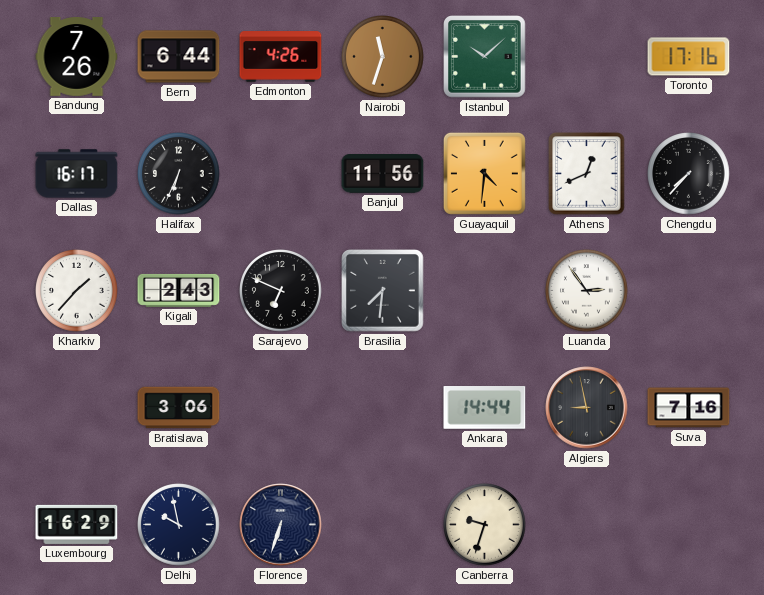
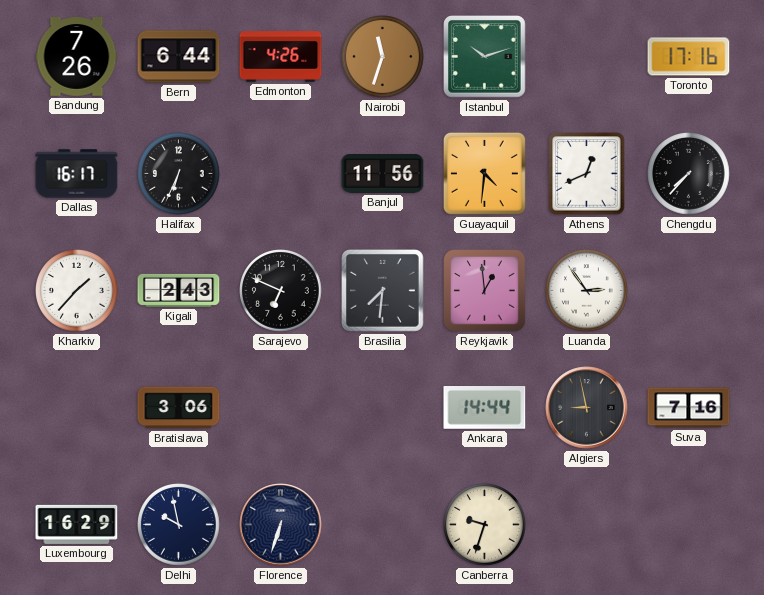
Istanbul: 10:08 -> 10:12
Reykjavik: none -> 12:59
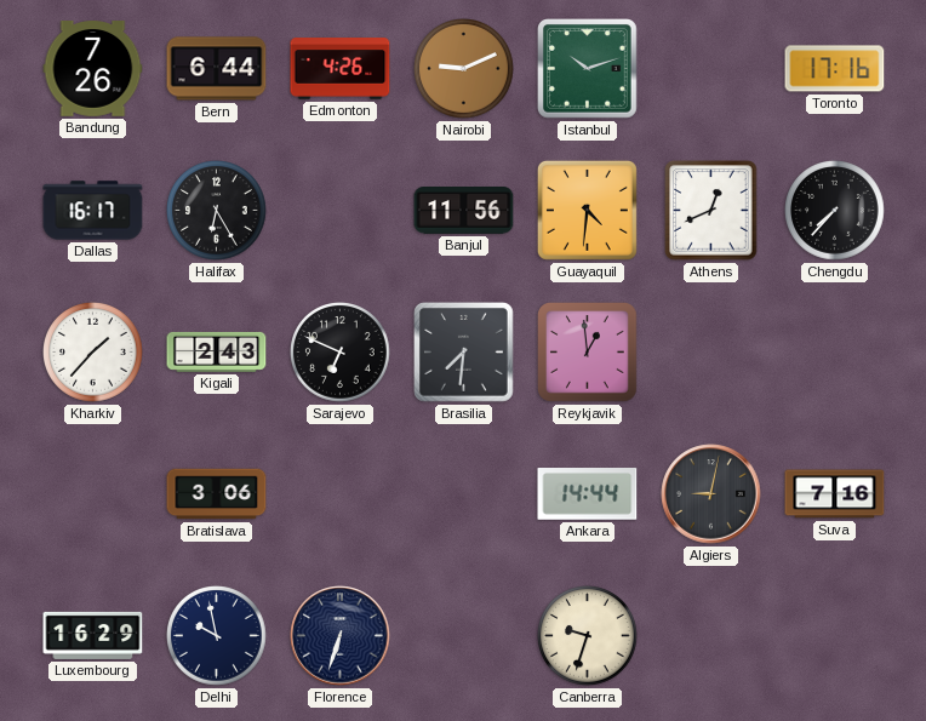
Nairobi: 11:33 -> 9:11
Halifax: 6:34 -> 6:25
Luanda: 2:54 -> none
Algiers: 8:58 -> 9:02
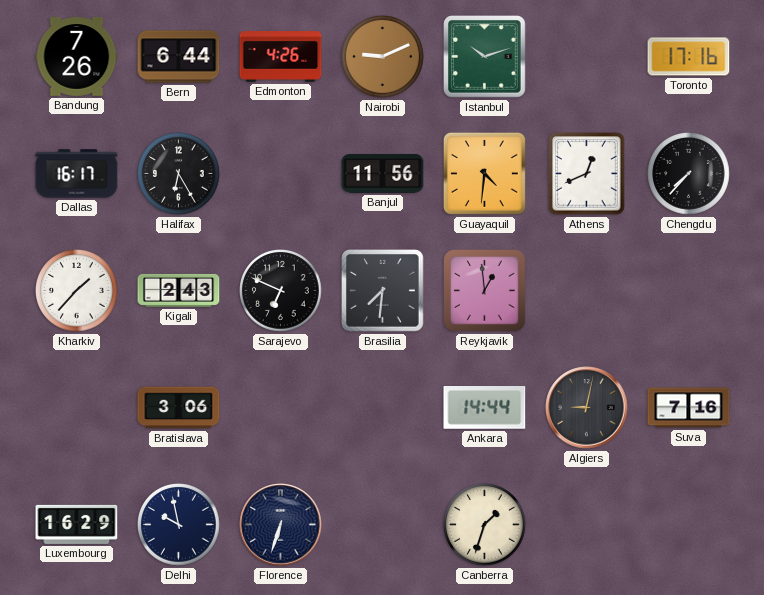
Canberra: 9:33 -> 1:33
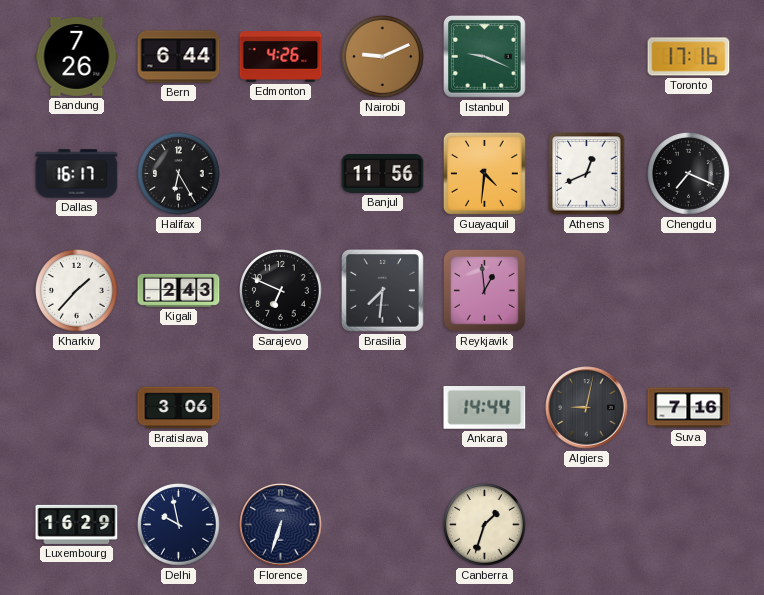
Istanbul: 10:12 -> 9:19
Chengdu: 7:37 -> 7:19
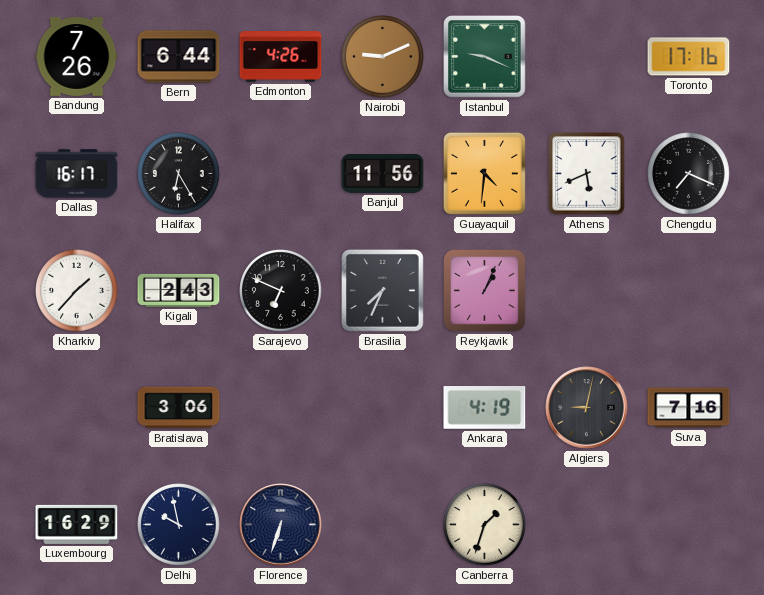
Athens: 12:41 -> 5:41
Brasilia: 7:31 -> 7:34
Reykjavik: 12:59 -> 1:04
Ankara: 14:44 -> 4:19
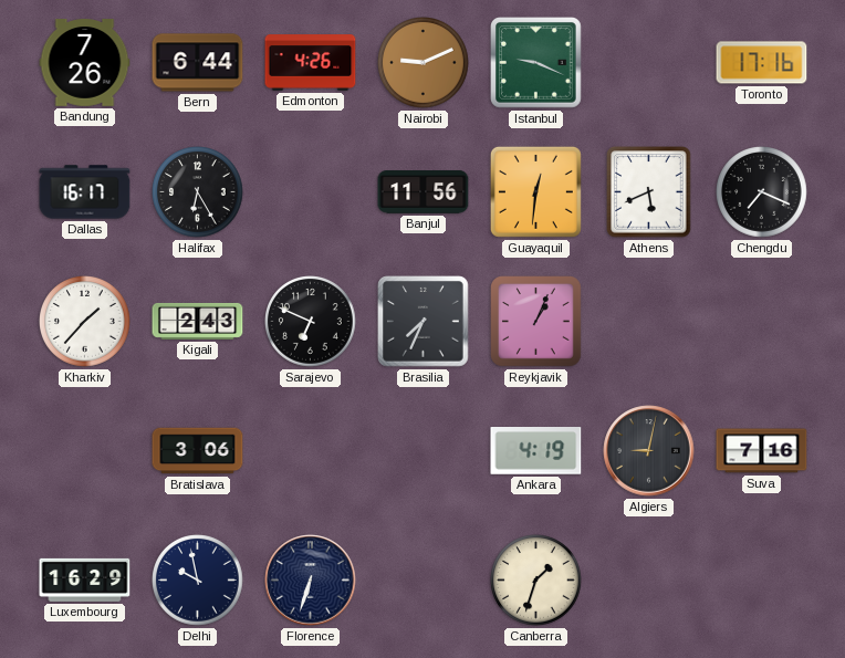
Guayaquil: 4:31 -> 12:31
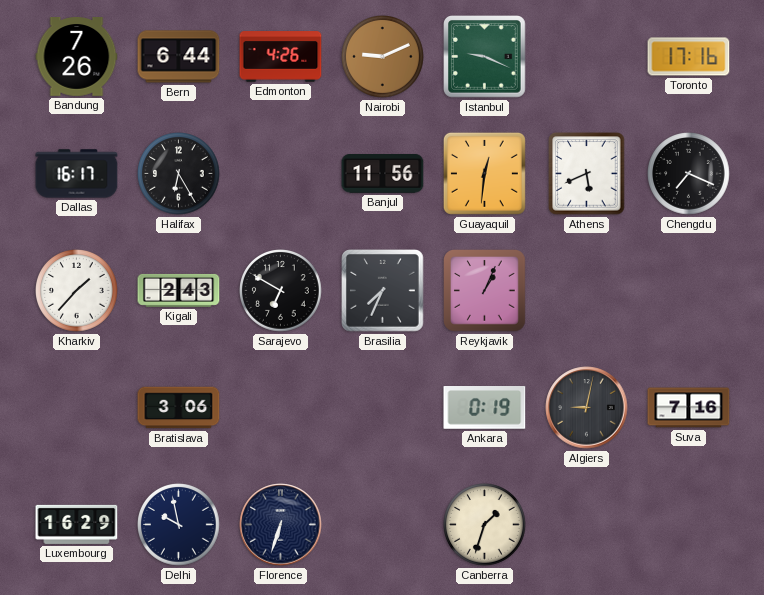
Sarajevo: 6:49 -> 6:50
Ankara: 4:19 -> 0:19
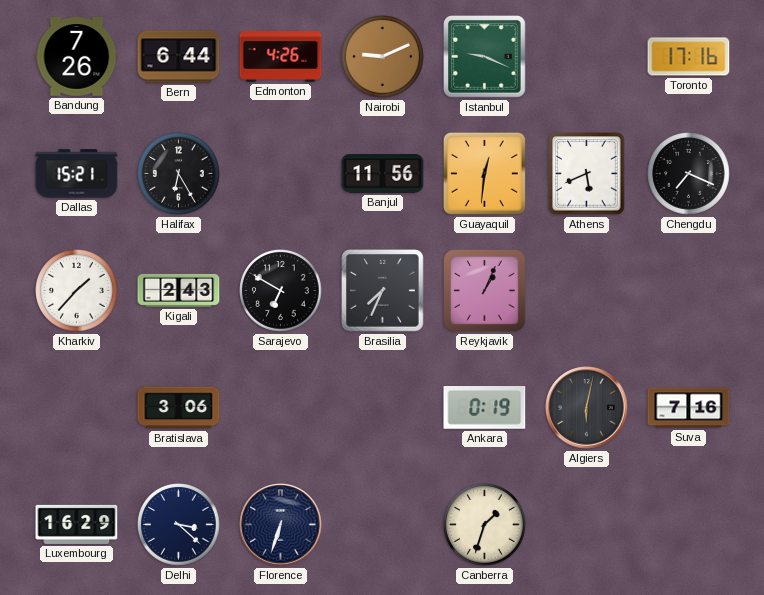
Dallas: 16:17 -> 15:21
Algiers: 9:02 -> 6:02
Delhi: 9:58 -> 3:22
